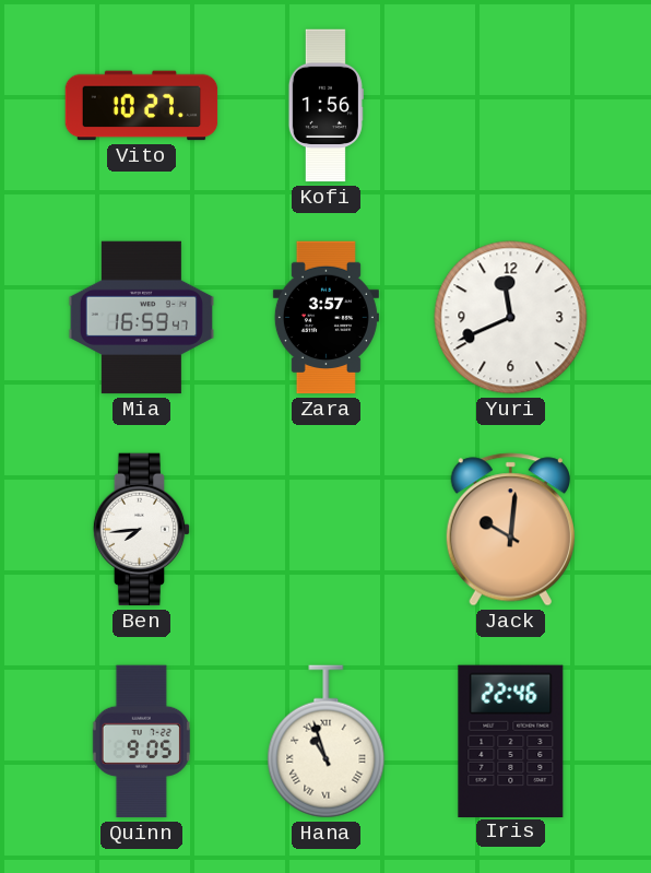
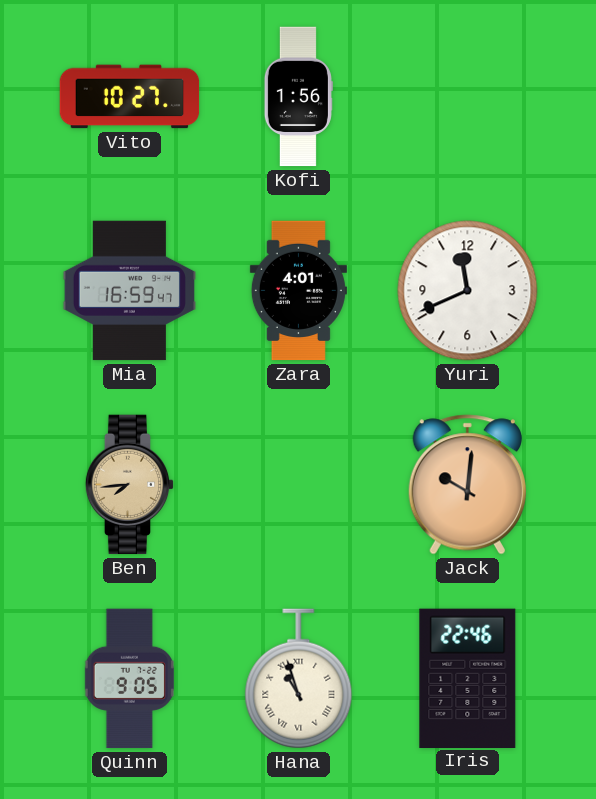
Zara: 3:57 -> 4:01
Ben dial: white -> champagne
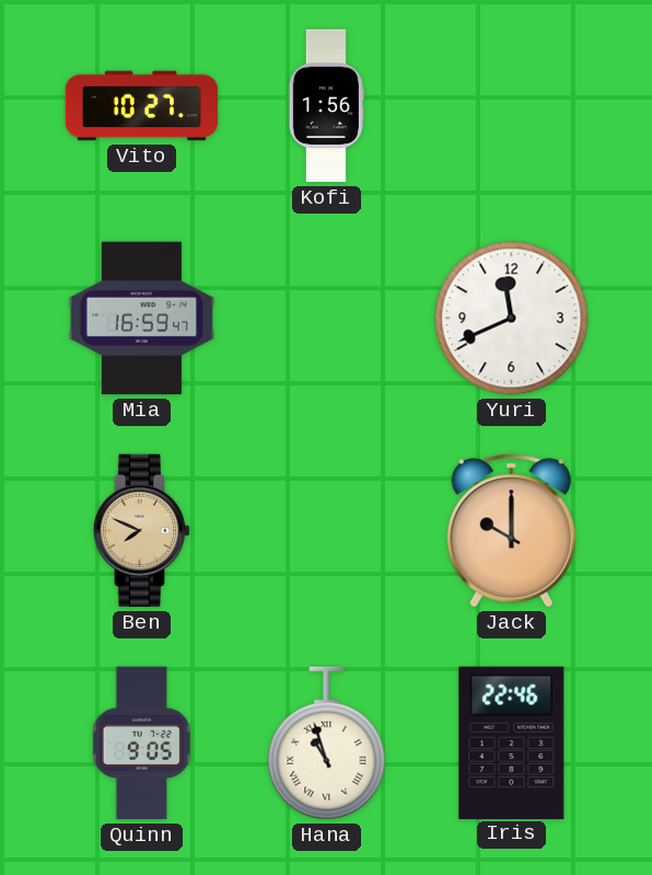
Zara: 4:01 -> none
Ben: 7:44 -> 7:49
Jack: 10:01 -> 10:00
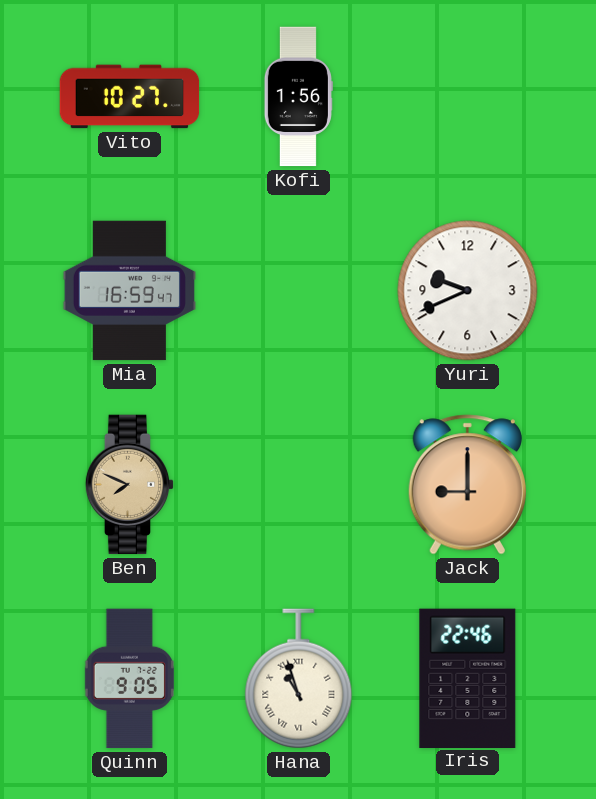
Yuri: 11:41 -> 9:41
Jack: 10:00 -> 9:00
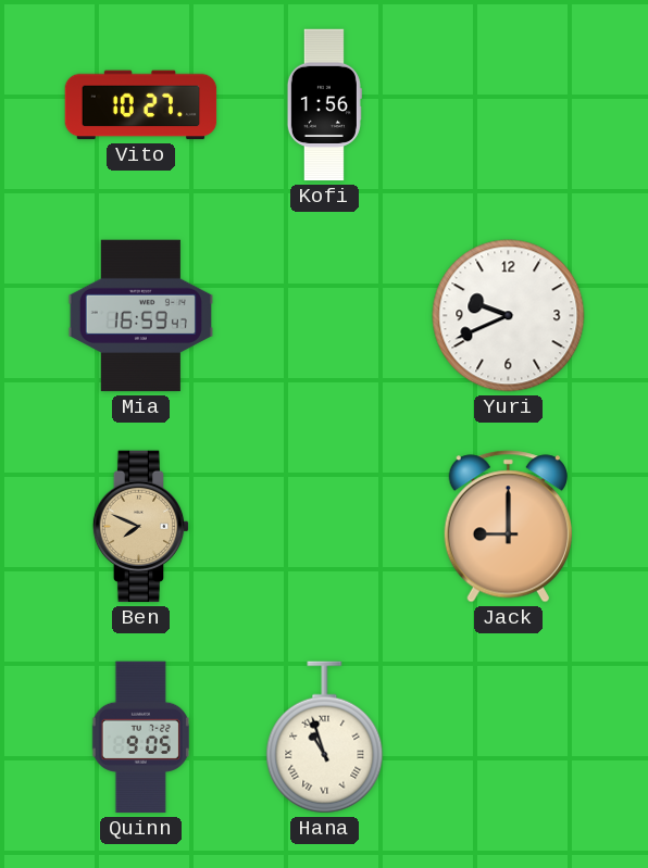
Iris: 22:46 -> none
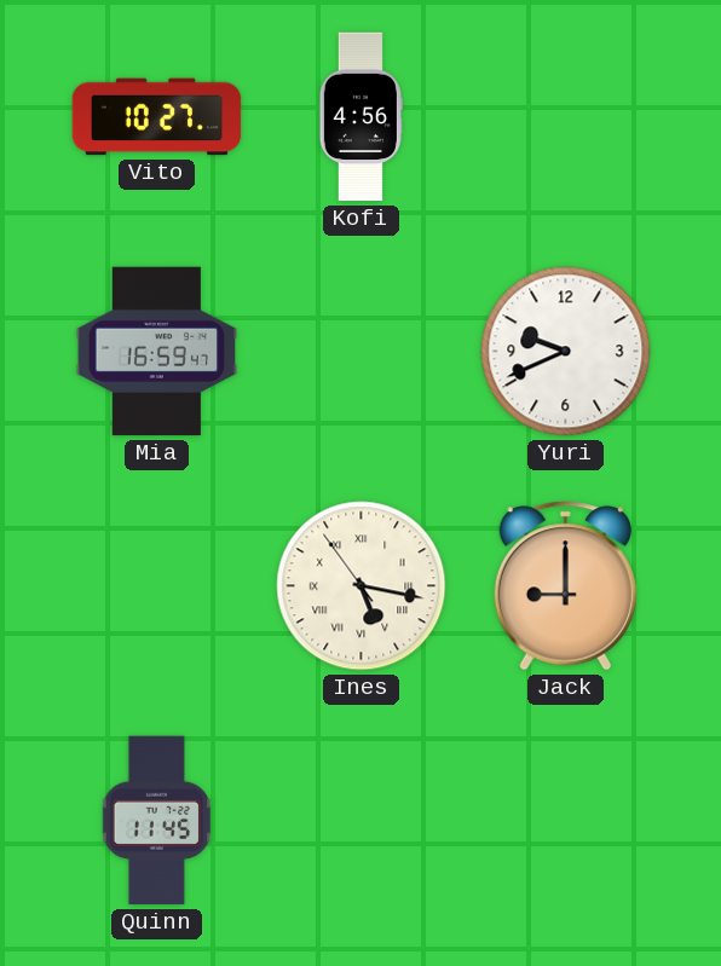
Kofi: 1:56 -> 4:56
Ben: 7:49 -> none
Ines: none -> 5:16
Quinn: 9:05 -> 11:45
Hana: 10:57 -> none
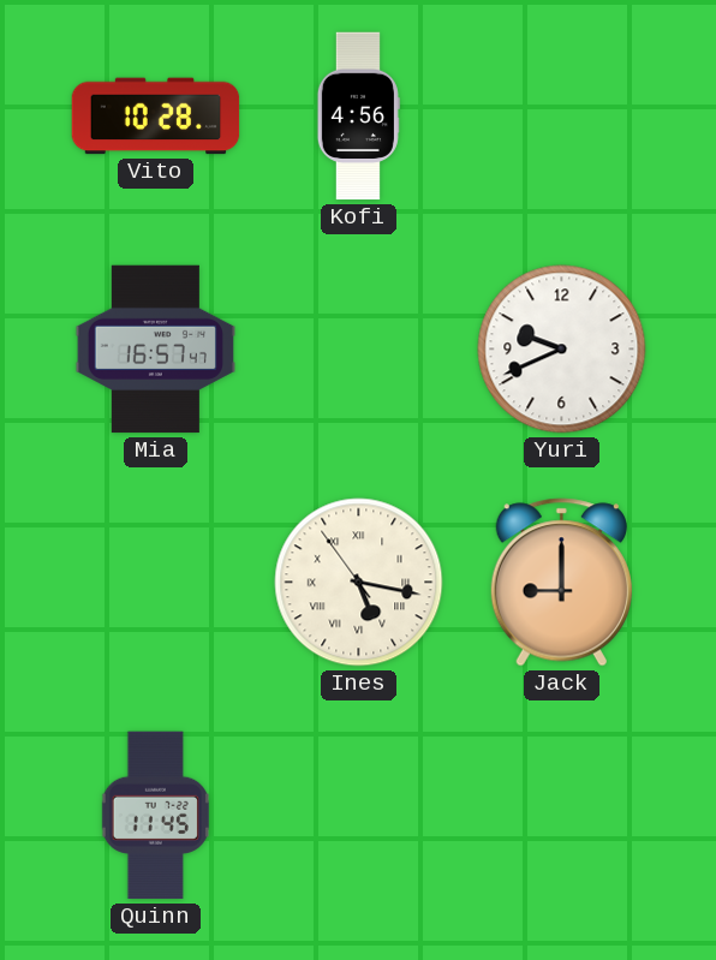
Vito: 10:27 -> 10:28
Mia: 16:59 -> 16:57
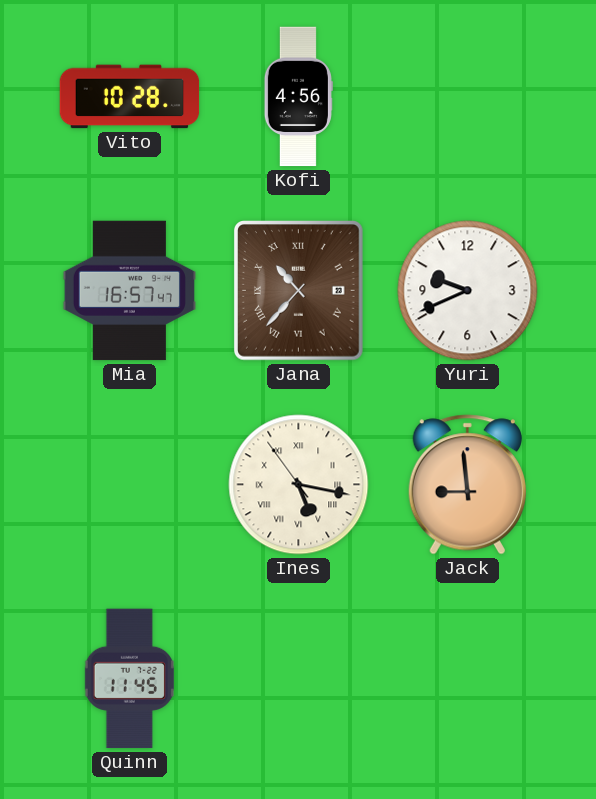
Jana: none -> 10:37
Jack: 9:00 -> 8:59
